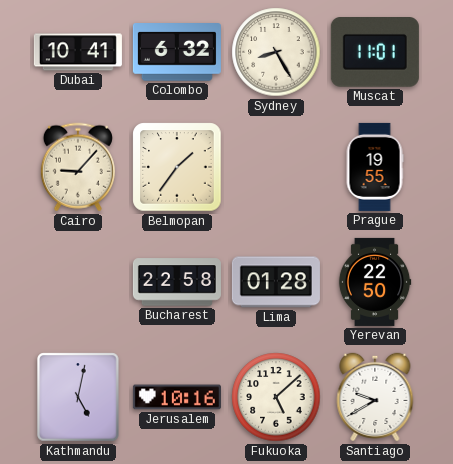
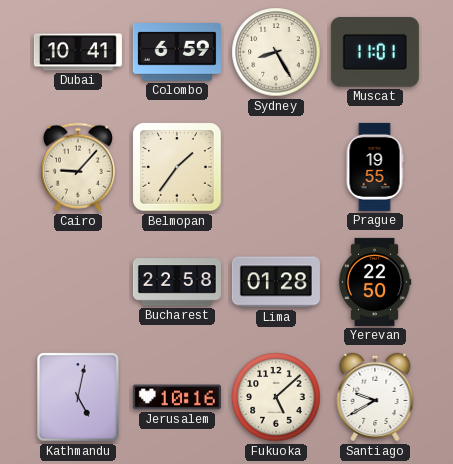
Colombo: 6:32 -> 6:59
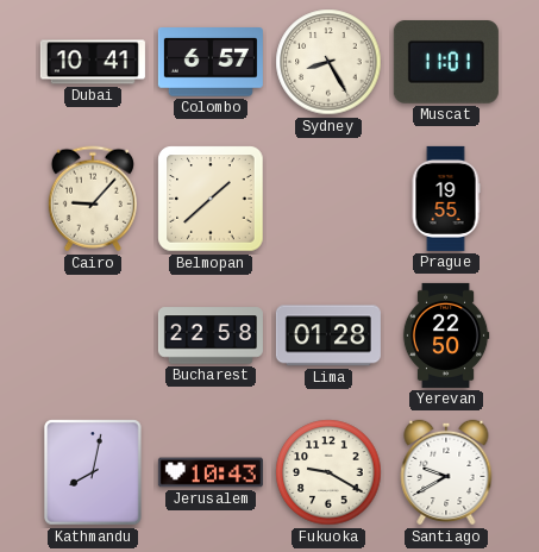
Colombo: 6:59 -> 6:57
Belmopan: 1:36 -> 1:38
Kathmandu: 5:02 -> 8:02
Jerusalem: 10:16 -> 10:43
Fukuoka: 5:08 -> 9:20
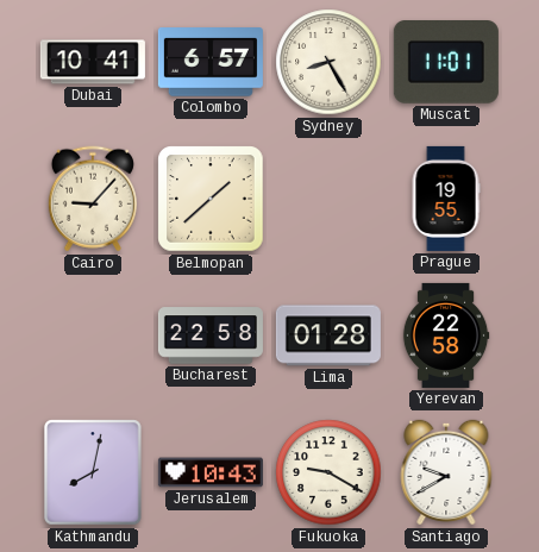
Yerevan: 22:50 -> 22:58
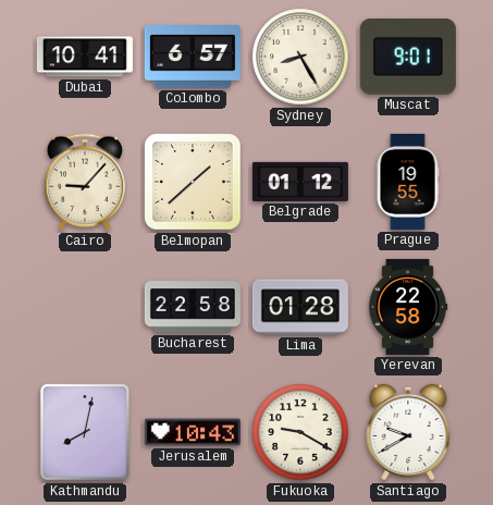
Muscat: 11:01 -> 9:01
Belgrade: none -> 01:12
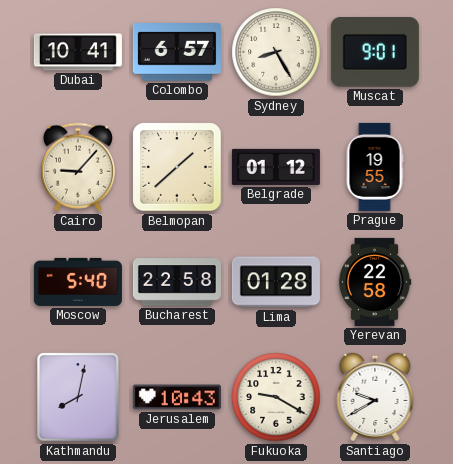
Moscow: none -> 5:40
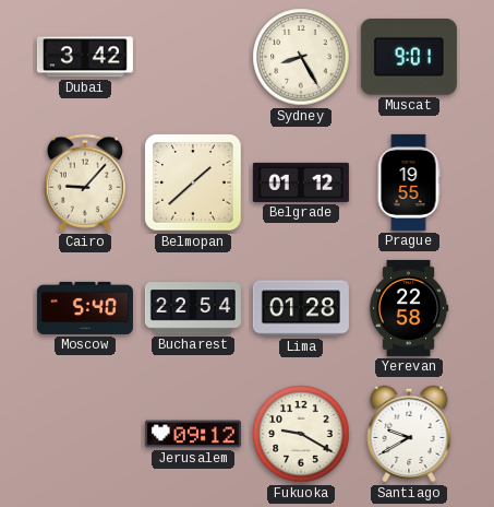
Dubai: 10:41 -> 3:42
Colombo: 6:57 -> none
Bucharest: 22:58 -> 22:54
Kathmandu: 8:02 -> none
Jerusalem: 10:43 -> 09:12
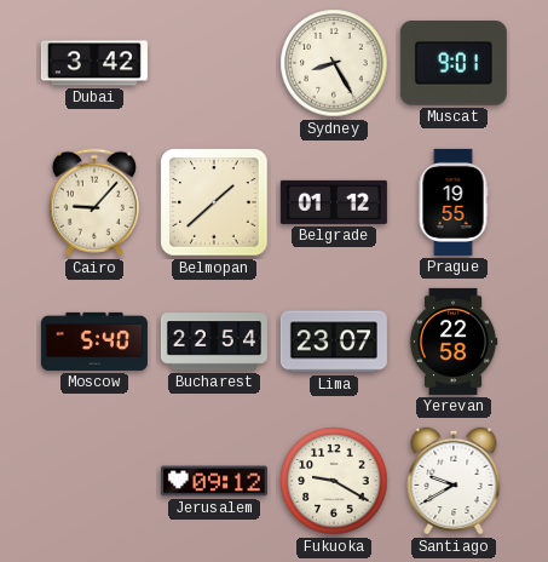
Lima: 01:28 -> 23:07
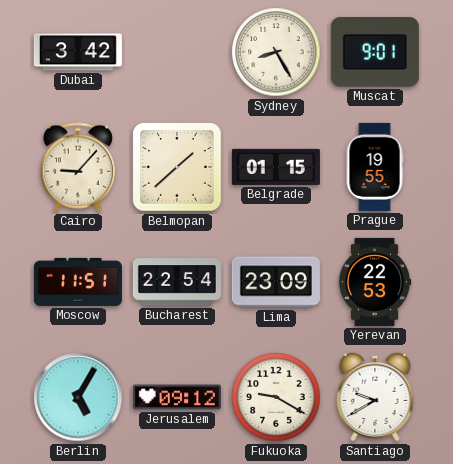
Belgrade: 01:12 -> 01:15
Moscow: 5:40 -> 11:51
Lima: 23:07 -> 23:09
Yerevan: 22:58 -> 22:53
Berlin: none -> 5:05
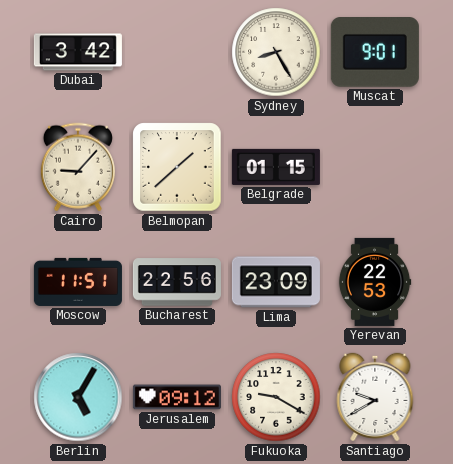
Prague: 19:55 -> none
Bucharest: 22:54 -> 22:56
